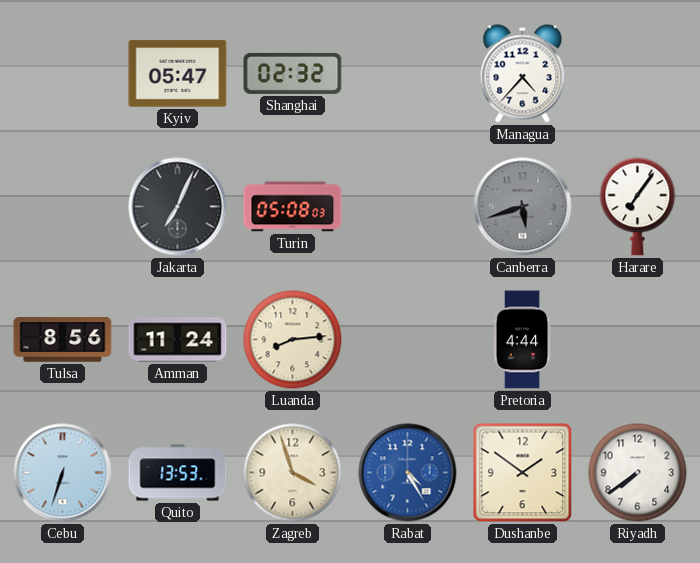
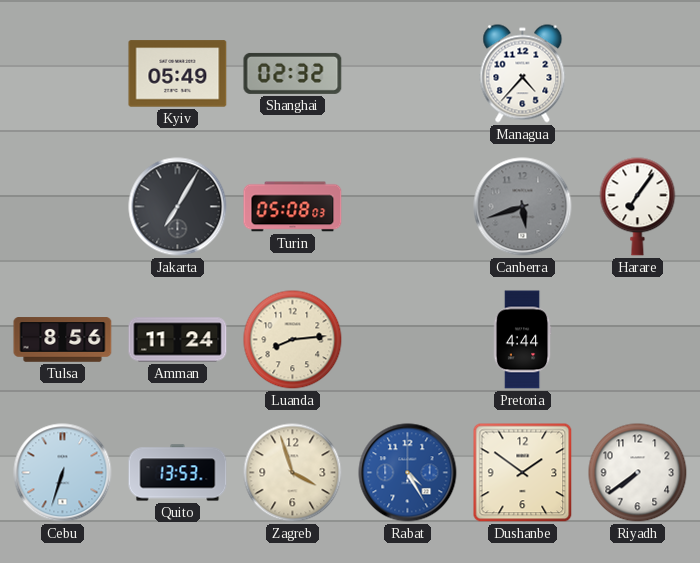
Kyiv: 05:47 -> 05:49
Jakarta: 7:04 -> 7:05
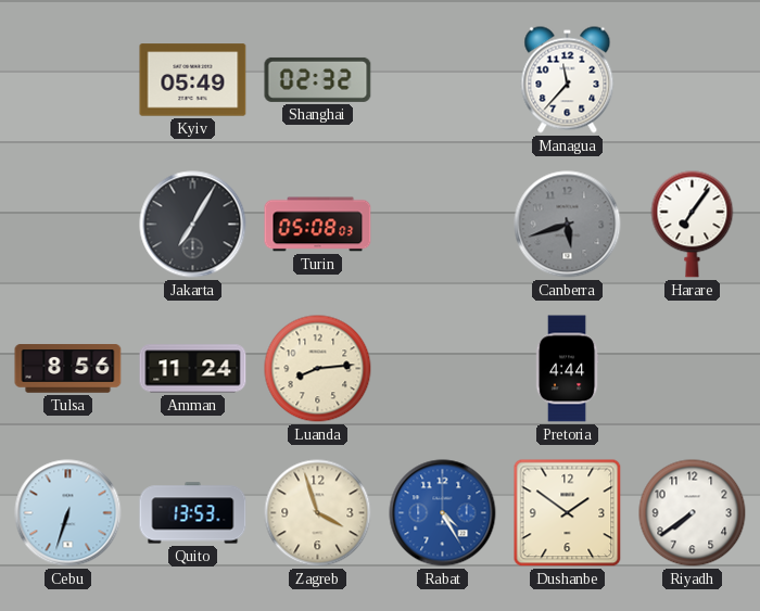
Managua: 4:37 -> 11:37
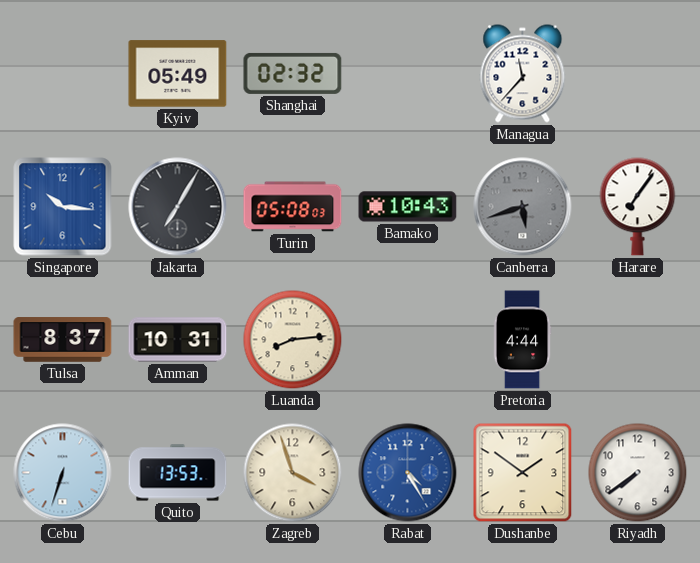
Singapore: none -> 10:16
Bamako: none -> 10:43
Tulsa: 8:56 -> 8:37
Amman: 11:24 -> 10:31
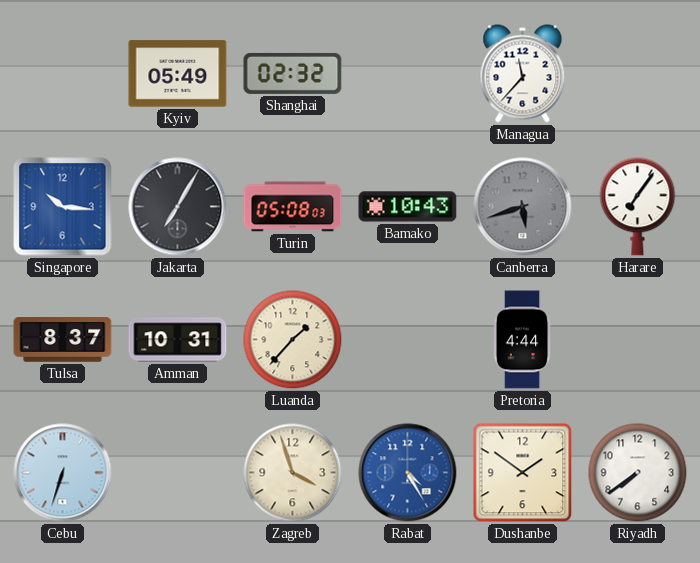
Luanda: 8:14 -> 1:37
Quito: 13:53 -> none
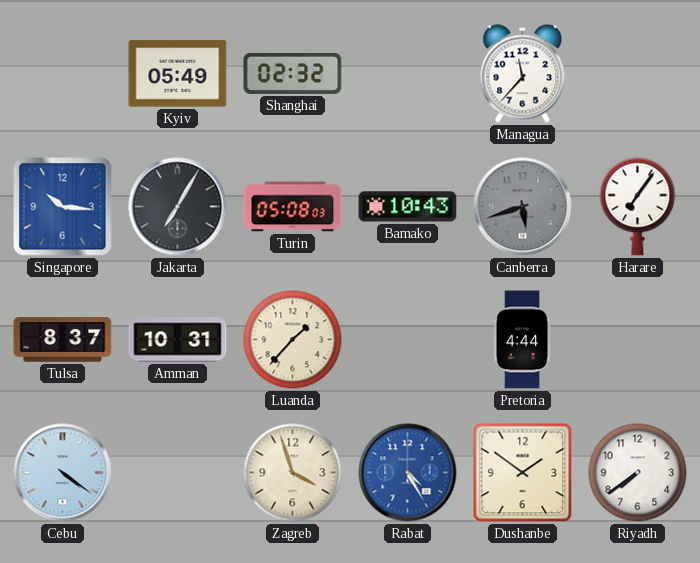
Cebu: 6:33 -> 4:21
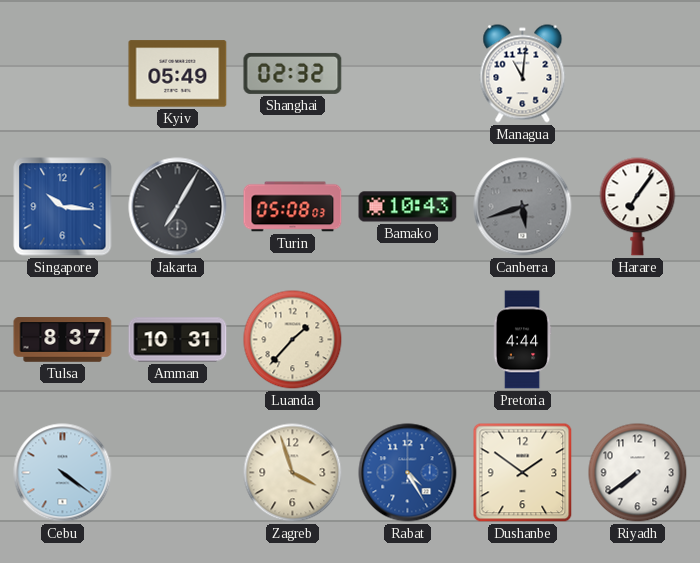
Managua: 11:37 -> 11:01
